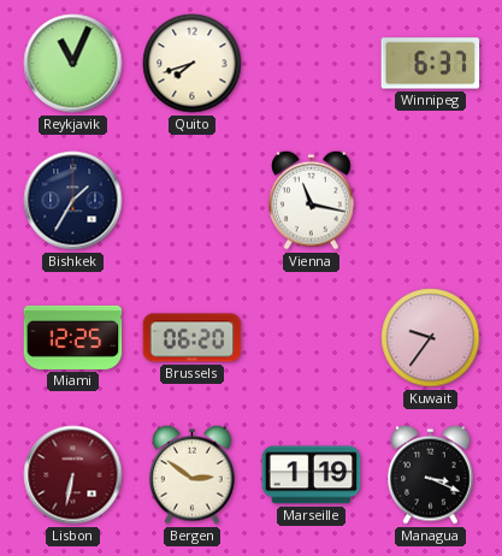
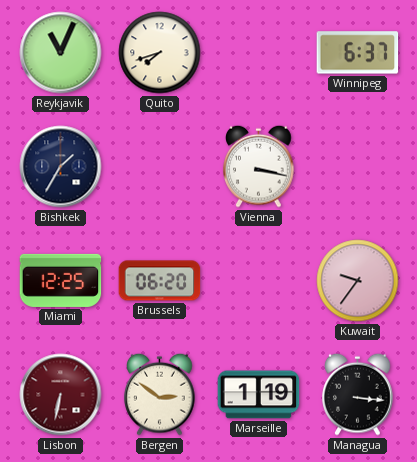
Vienna: 11:17 -> 3:17
Managua: 3:19 -> 3:16
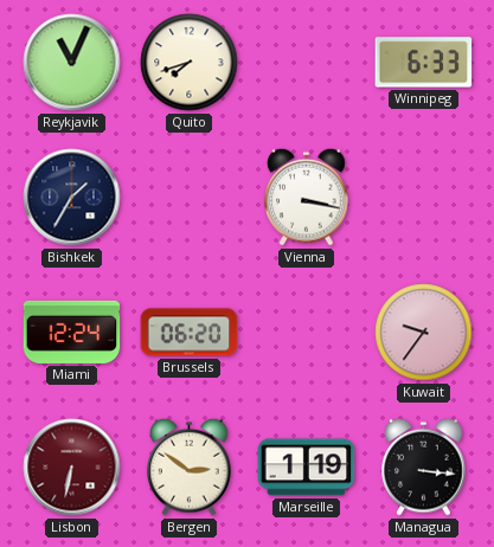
Winnipeg: 6:37 -> 6:33
Miami: 12:25 -> 12:24
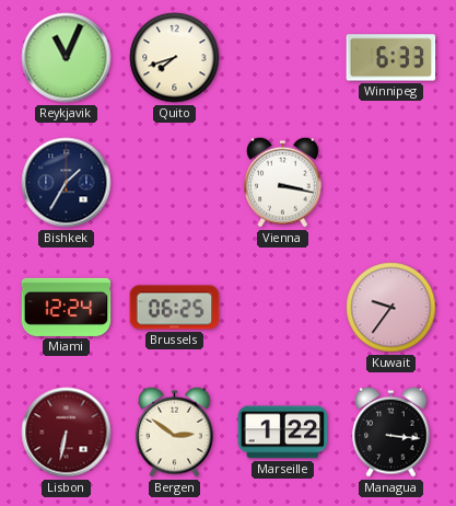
Brussels: 06:20 -> 06:25
Marseille: 1:19 -> 1:22
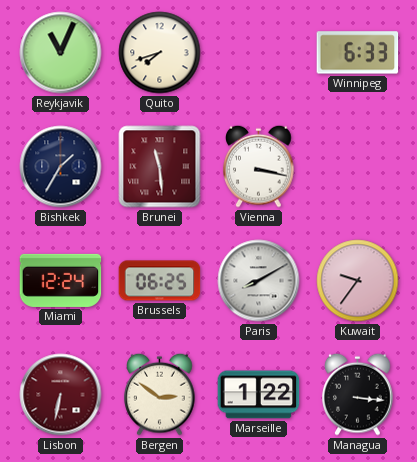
Brunei: none -> 11:29
Paris: none -> 8:10
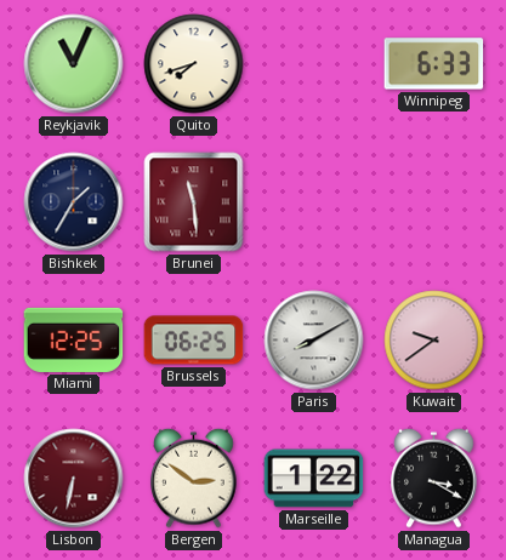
Vienna: 3:17 -> none
Miami: 12:24 -> 12:25
Kuwait: 9:36 -> 9:39
Managua: 3:16 -> 3:20
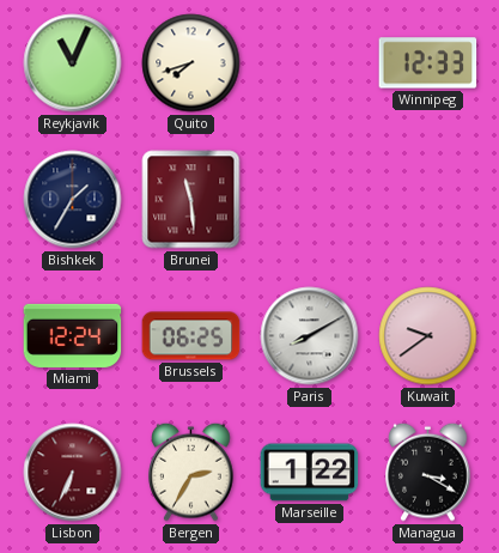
Winnipeg: 6:33 -> 12:33
Miami: 12:25 -> 12:24
Lisbon: 6:32 -> 6:34
Bergen: 2:51 -> 2:35
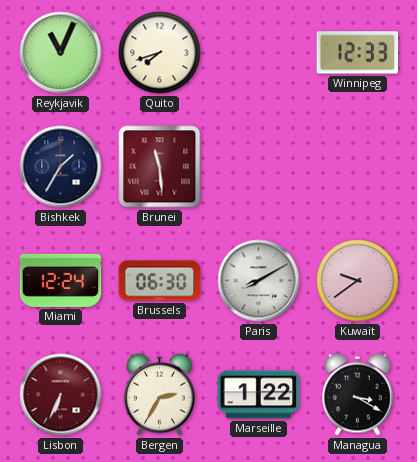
Brussels: 06:25 -> 06:30
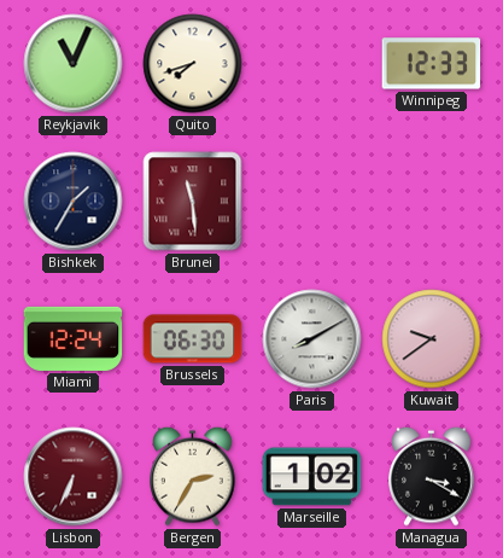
Marseille: 1:22 -> 1:02
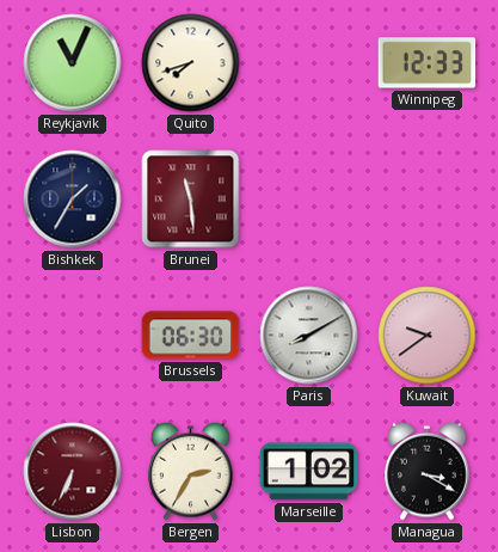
Miami: 12:24 -> none
